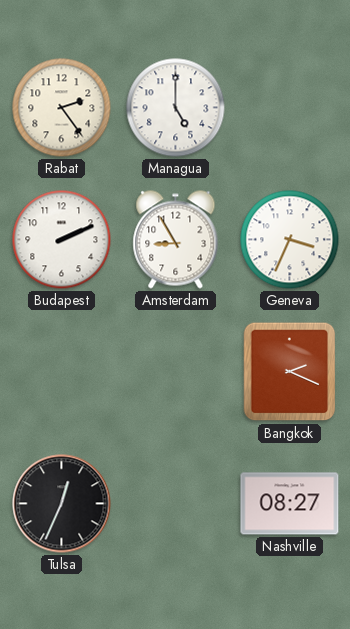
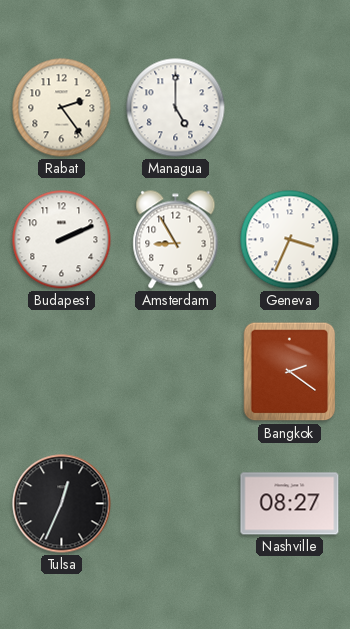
Bangkok: 2:19 -> 2:21
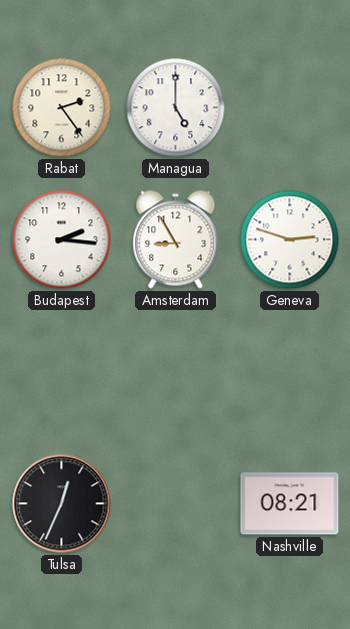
Budapest: 2:11 -> 2:16
Geneva: 3:34 -> 2:48
Bangkok: 2:21 -> none
Nashville: 08:27 -> 08:21
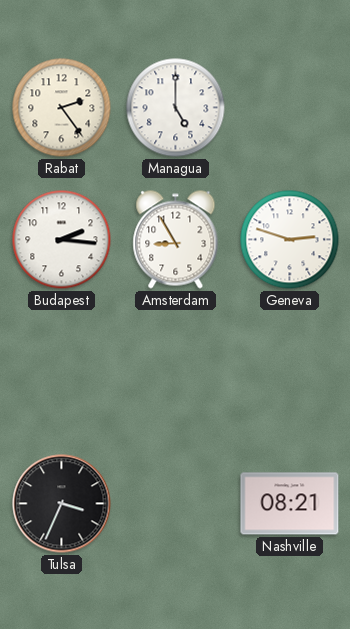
Tulsa: 12:34 -> 3:34
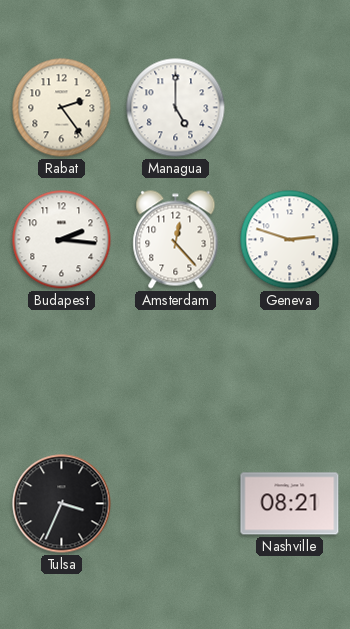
Amsterdam: 8:55 -> 12:23
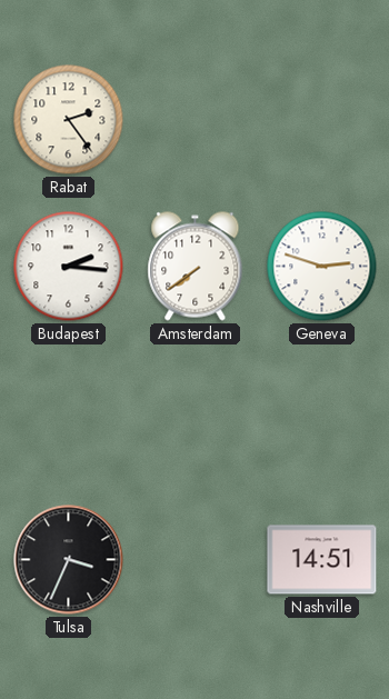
Managua: 5:00 -> none
Amsterdam: 12:23 -> 7:39
Nashville: 08:21 -> 14:51
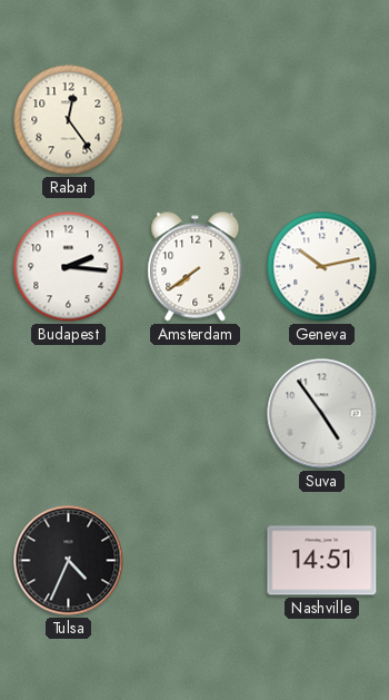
Rabat: 2:24 -> 12:24
Geneva: 2:48 -> 10:13
Suva: none -> 4:54
Tulsa: 3:34 -> 4:34
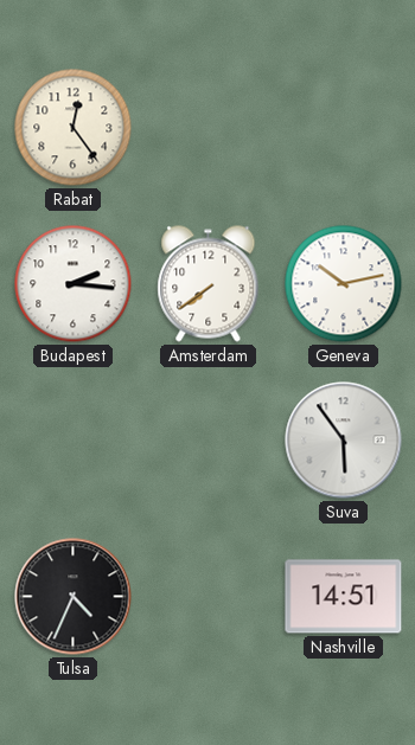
Suva: 4:54 -> 5:54
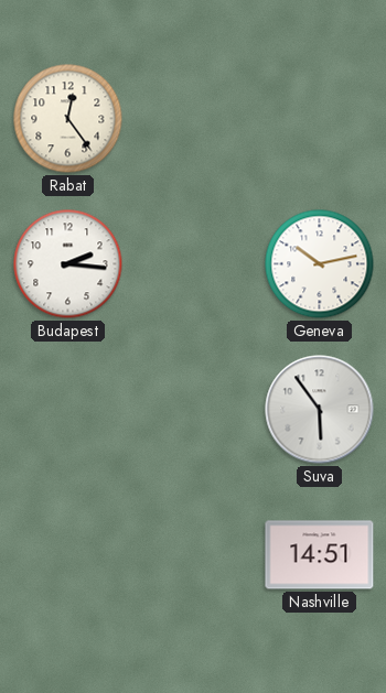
Amsterdam: 7:39 -> none
Tulsa: 4:34 -> none
